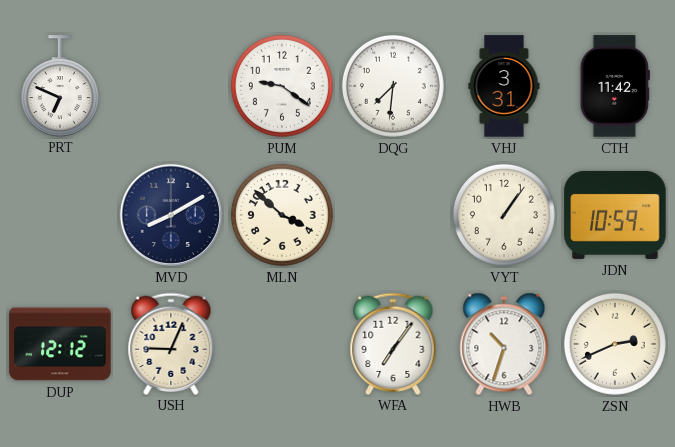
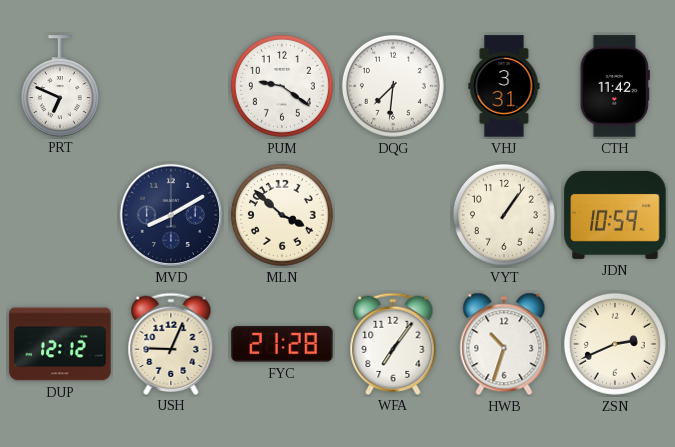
FYC: none -> 21:28
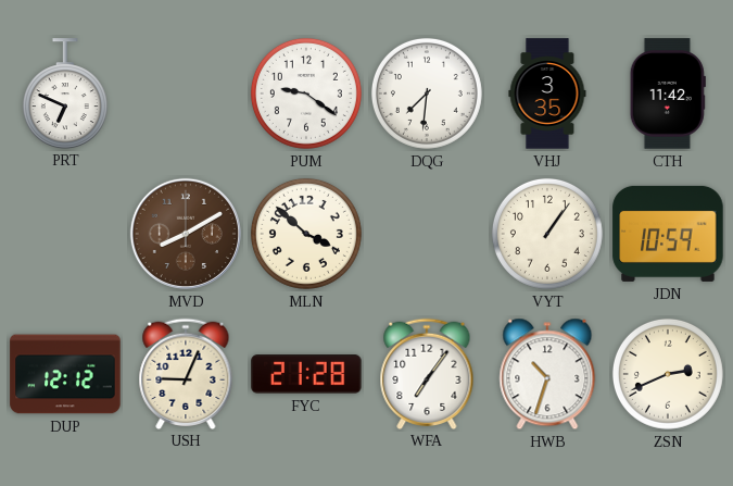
VHJ: 3:31 -> 3:35
MVD dial: navy -> brown
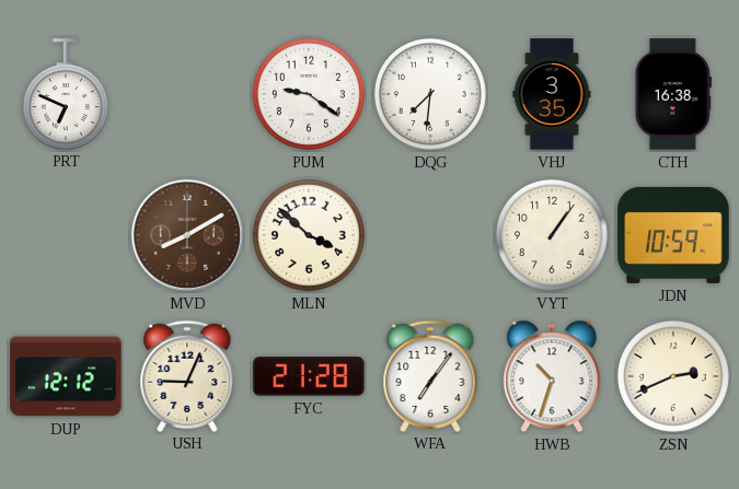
CTH: 11:42 -> 16:38
